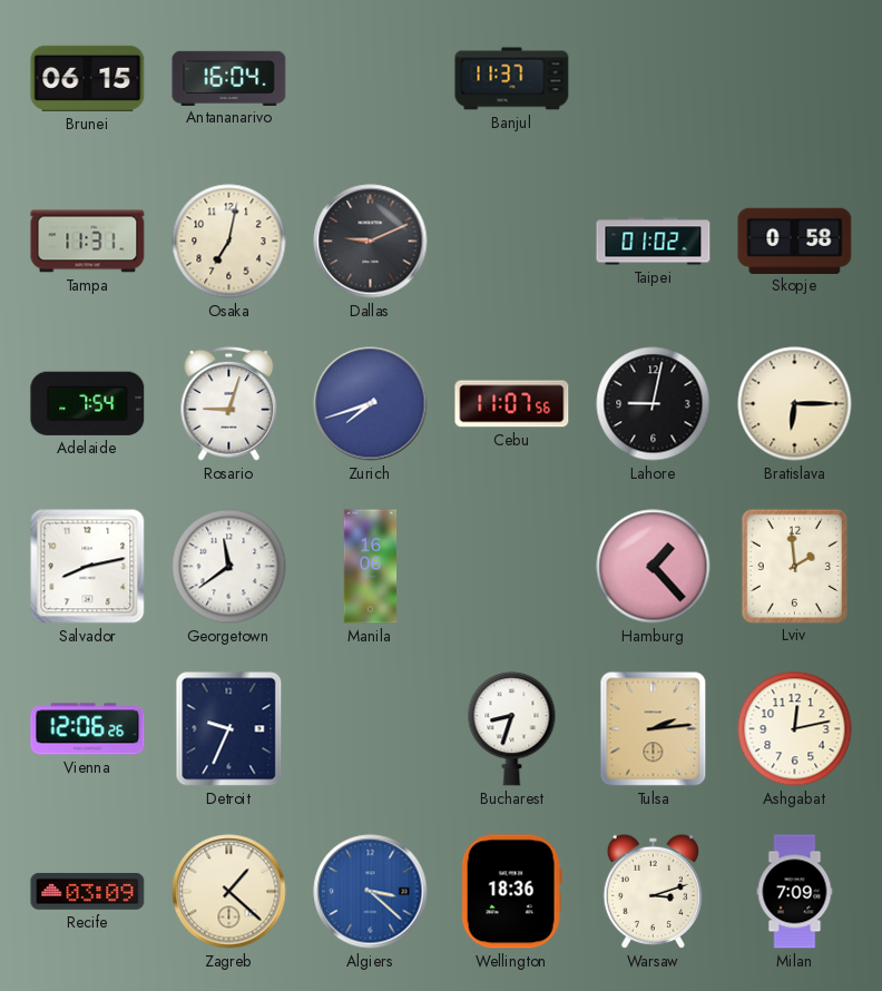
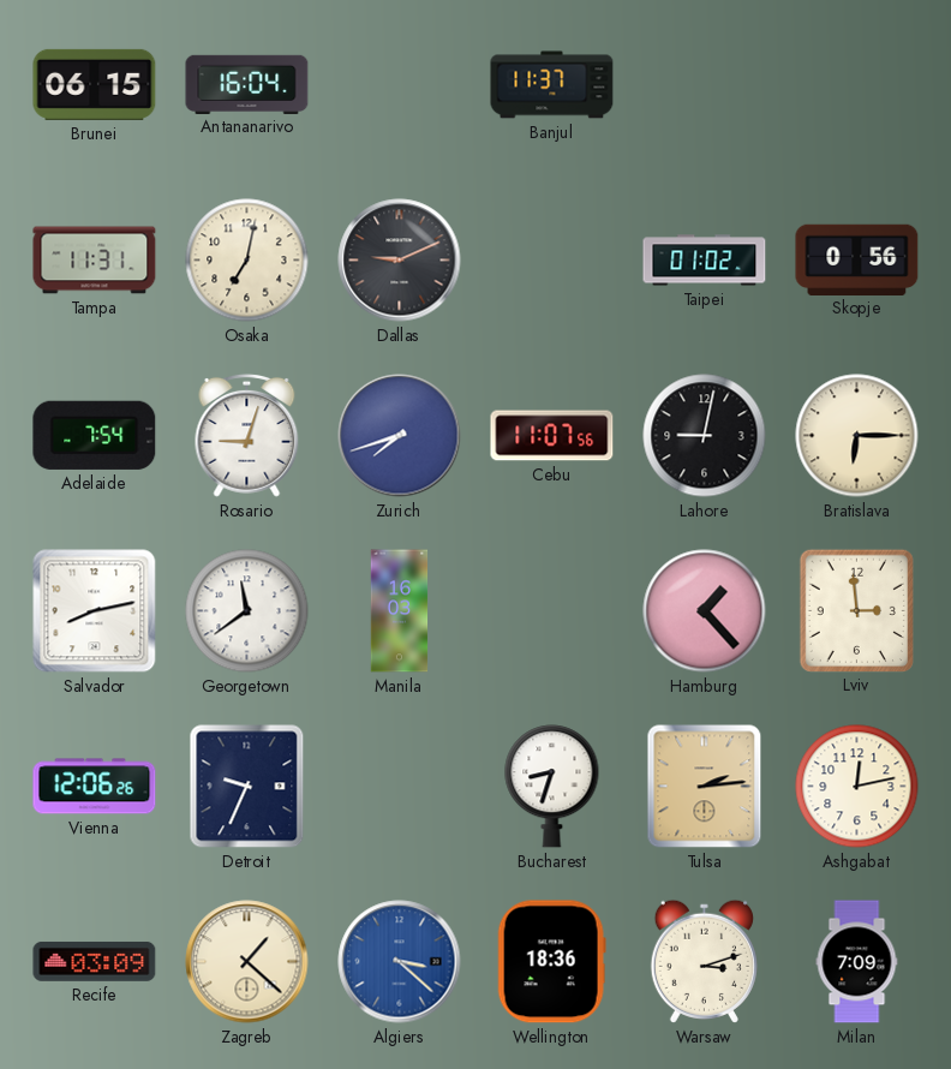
Skopje: 0:58 -> 0:56
Manila: 16:06 -> 16:03
Lviv: 1:59 -> 2:59
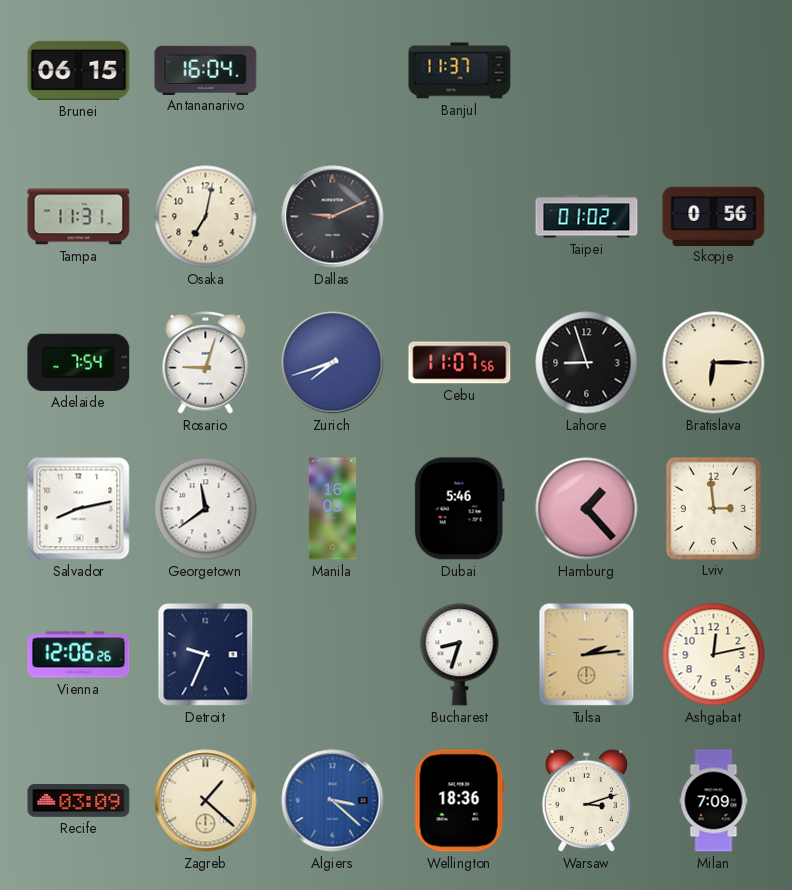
Lahore: 9:02 -> 8:57
Dubai: none -> 5:46
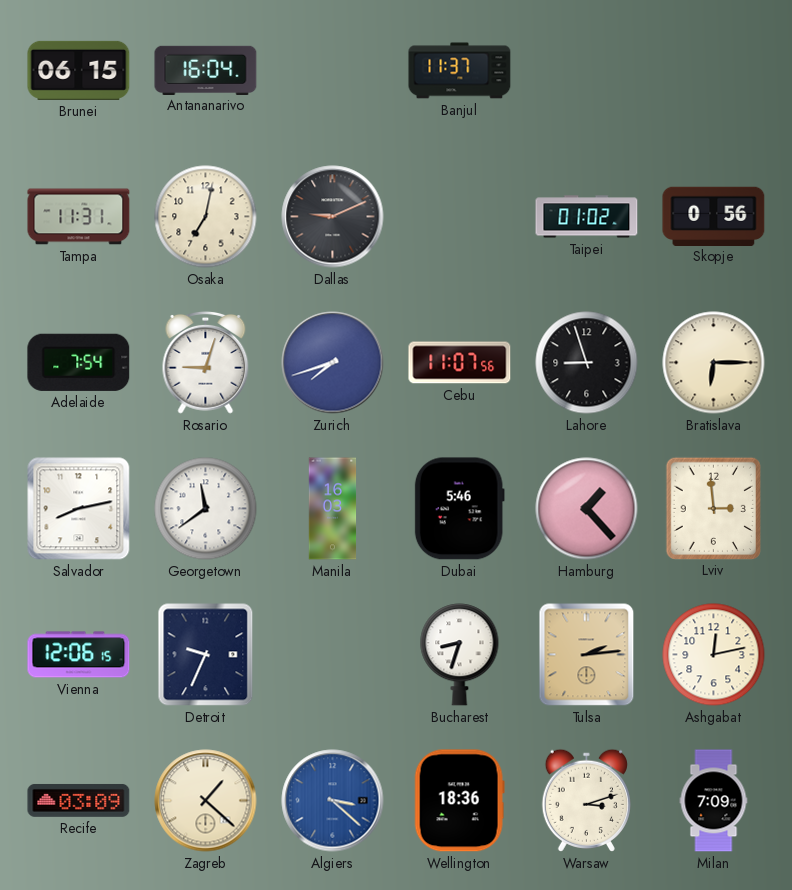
Vienna: 12:06:26 -> 12:06:15
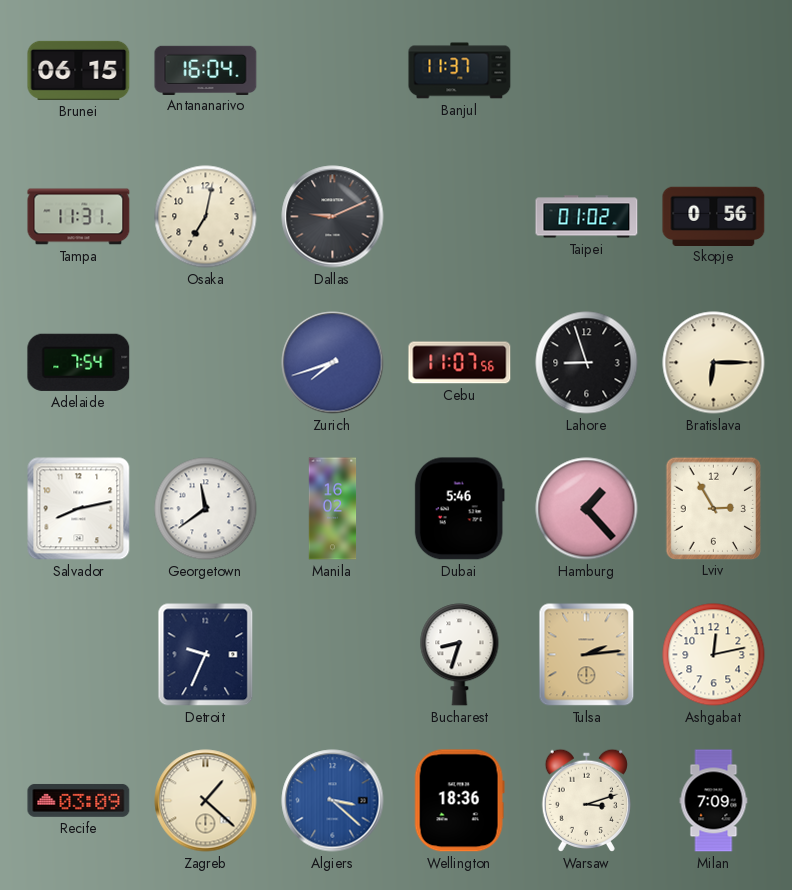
Rosario: 9:03 -> none
Manila: 16:03 -> 16:02
Lviv: 2:59 -> 2:55
Vienna: 12:06 -> none
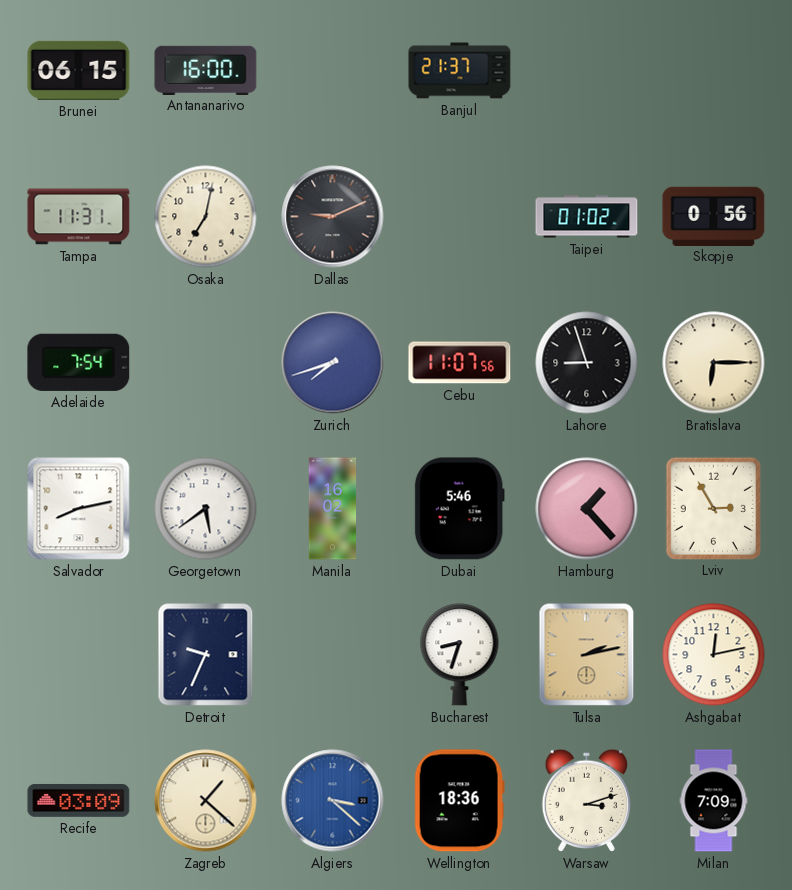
Antananarivo: 16:04 -> 16:00
Banjul: 11:37 -> 21:37
Georgetown: 11:39 -> 5:39
Tulsa: 2:14 -> 2:13
